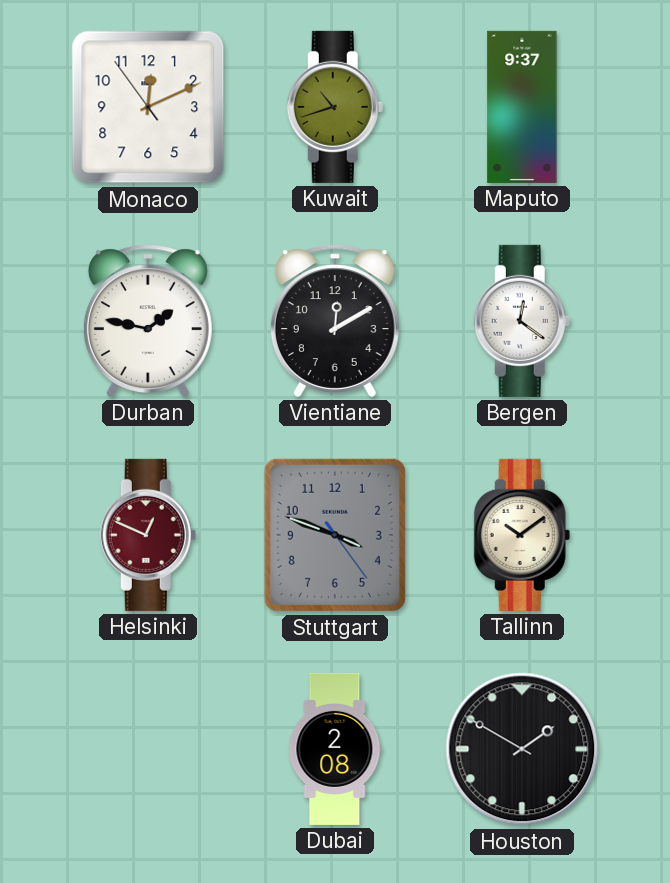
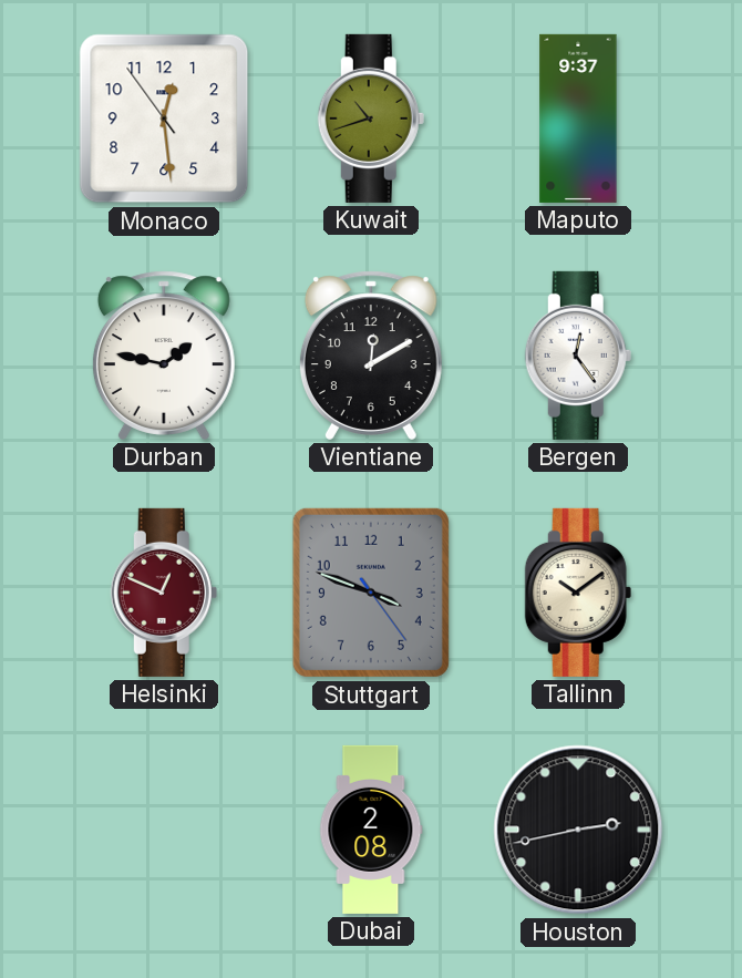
Monaco: 12:10 -> 12:28
Bergen: 12:21 -> 12:24
Houston: 1:50 -> 2:43
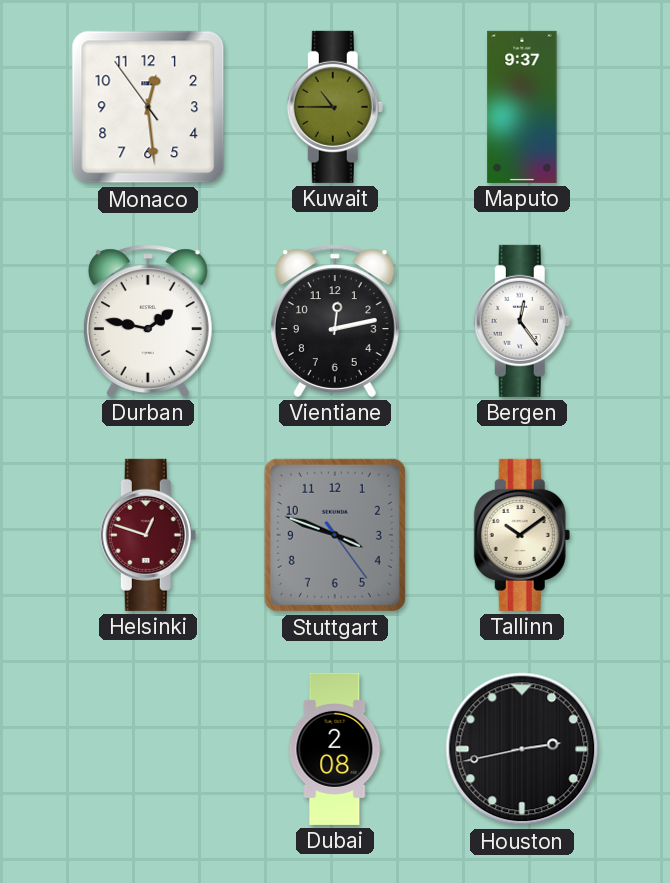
Kuwait: 10:42 -> 10:45
Vientiane: 12:10 -> 12:13
Helsinki: 12:49 -> 12:48
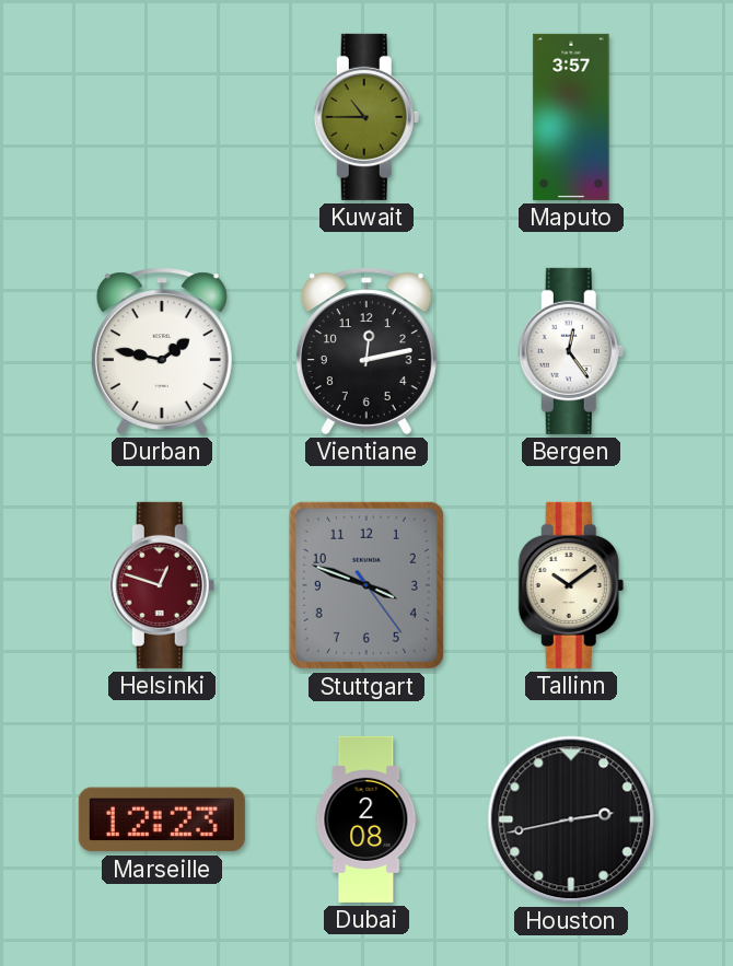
Monaco: 12:28 -> none
Maputo: 9:37 -> 3:57
Marseille: none -> 12:23
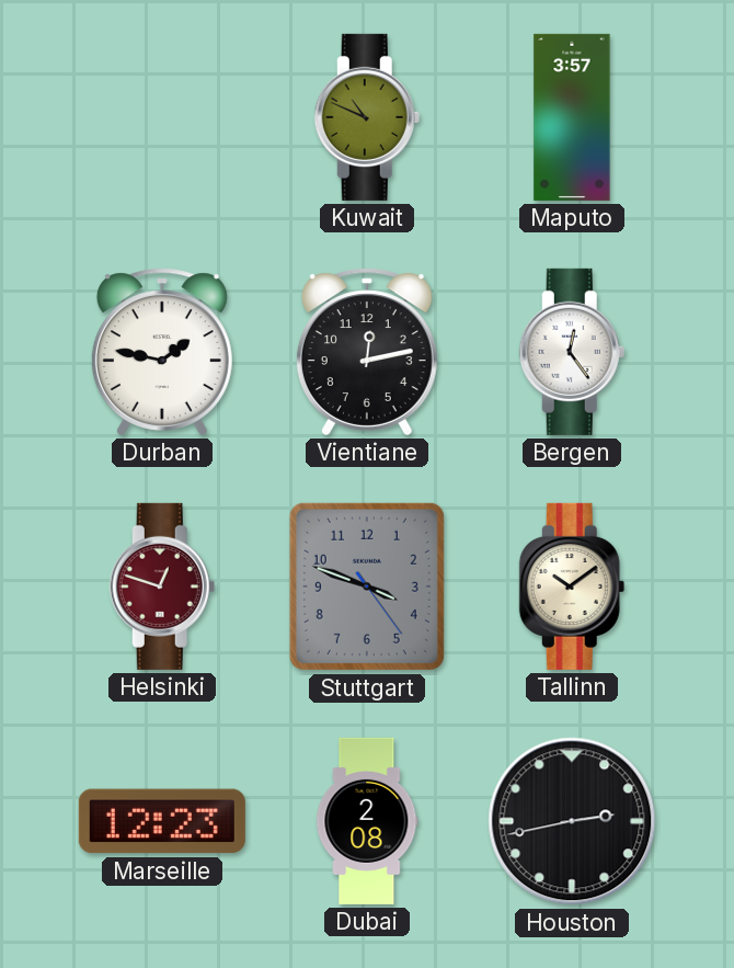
Kuwait: 10:45 -> 10:49
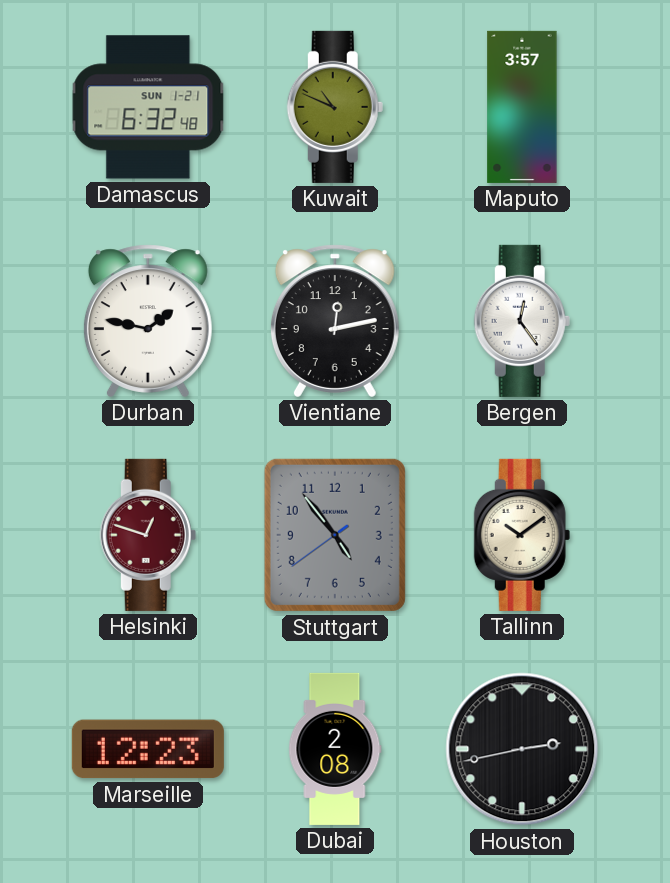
Damascus: none -> 6:32
Stuttgart: 3:48 -> 4:53
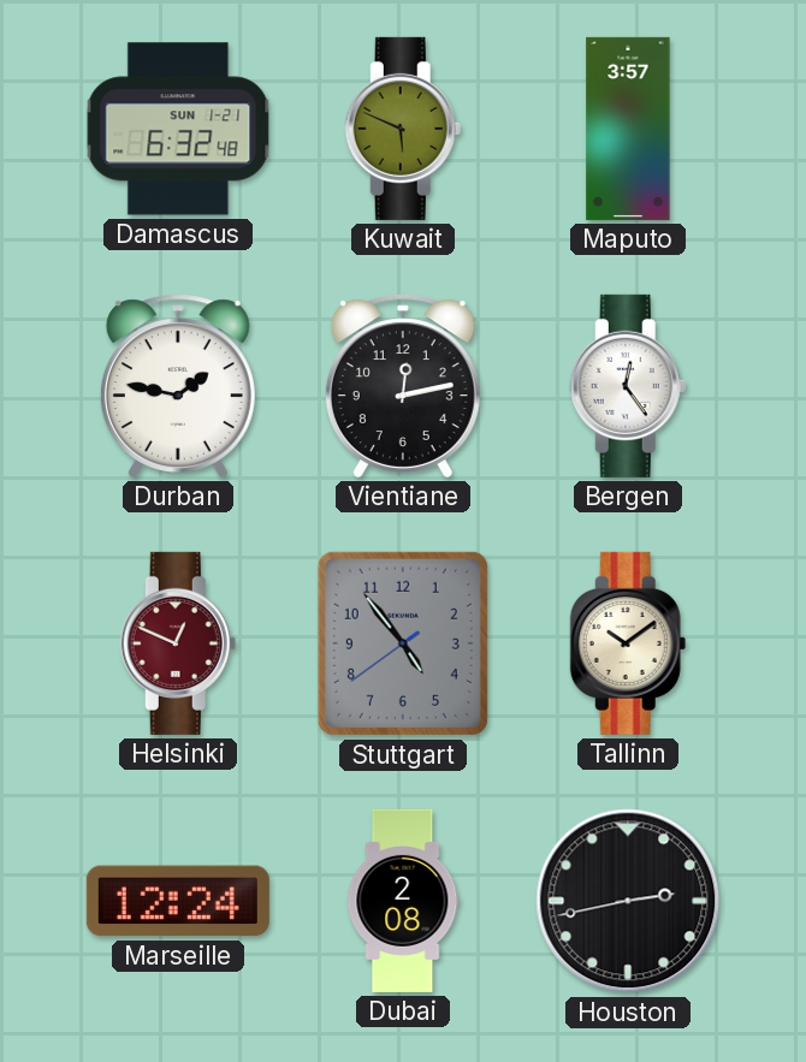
Kuwait: 10:49 -> 5:49
Helsinki: 12:48 -> 12:49
Marseille: 12:23 -> 12:24
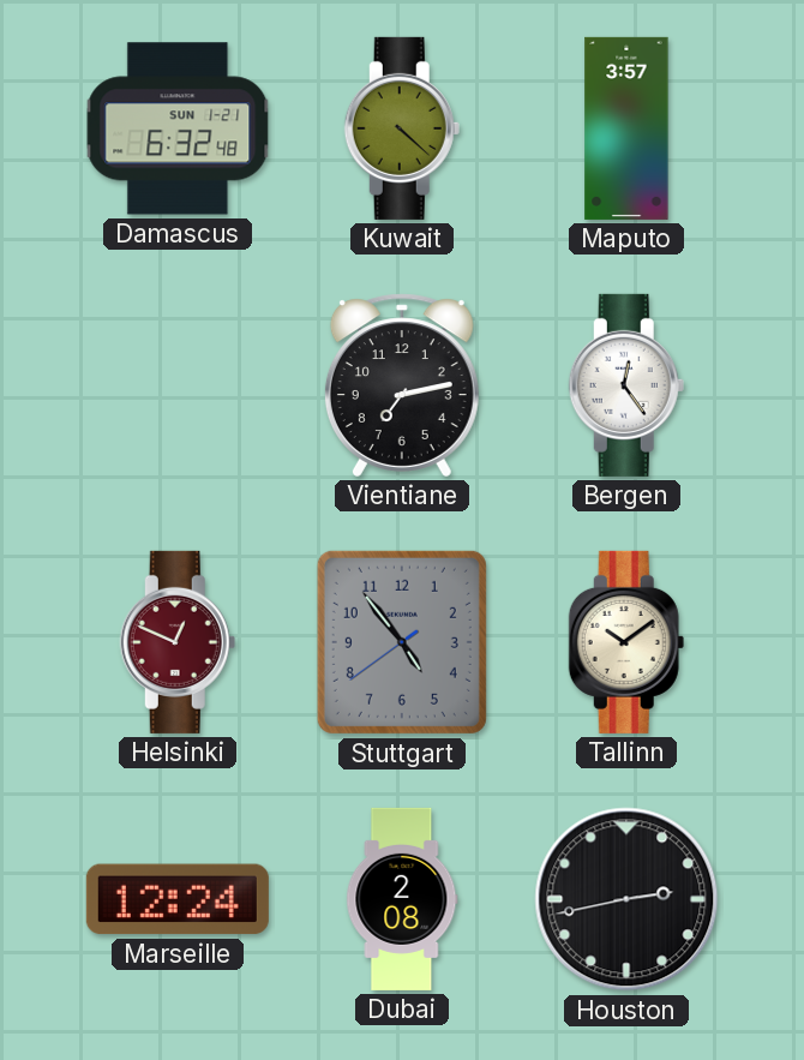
Kuwait: 5:49 -> 4:22
Durban: 1:47 -> none
Vientiane: 12:13 -> 7:13
